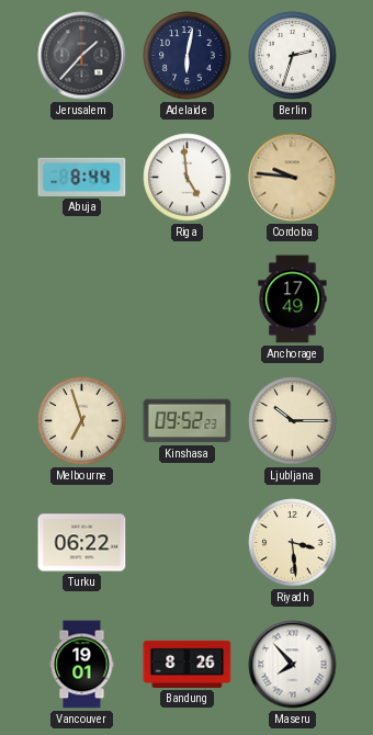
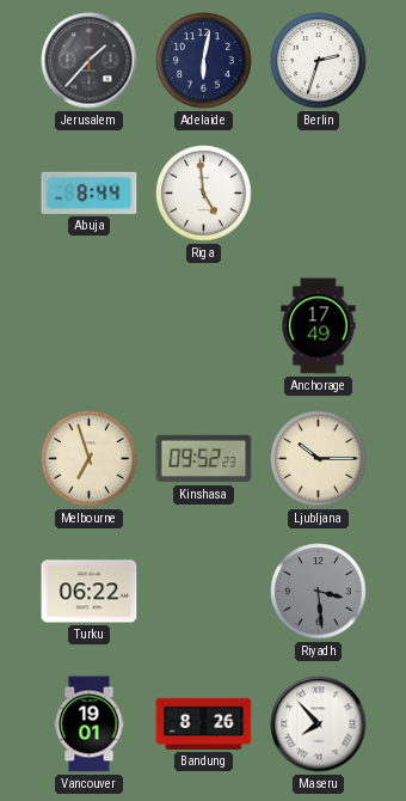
Cordoba: 9:46 -> none
Riyadh dial: cream -> grey
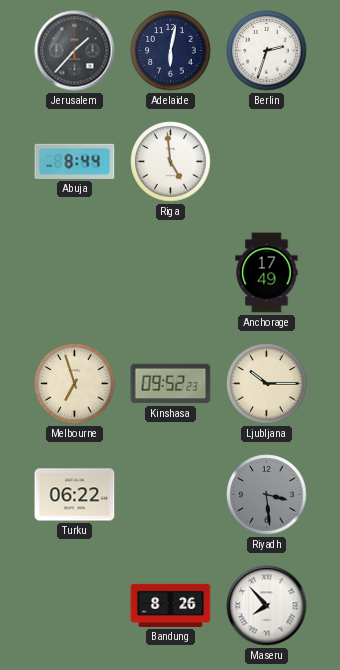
Vancouver: 19:01 -> none
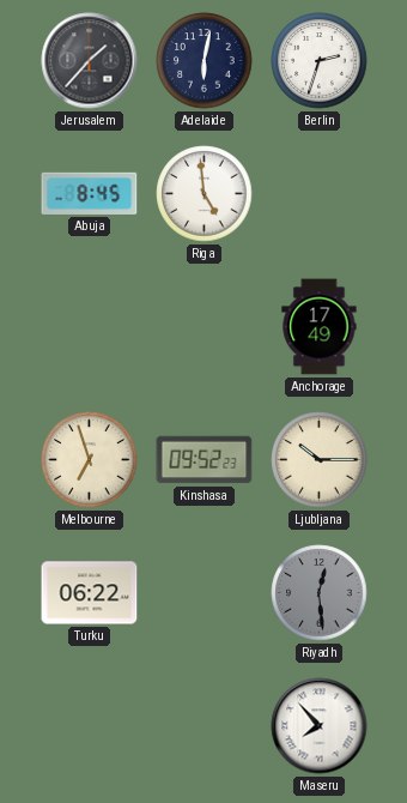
Abuja: 8:44 -> 8:45
Riyadh: 3:29 -> 12:29
Bandung: 8:26 -> none
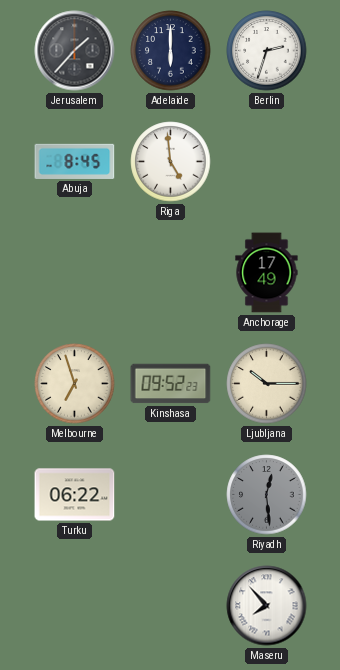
Adelaide: 6:02 -> 6:00
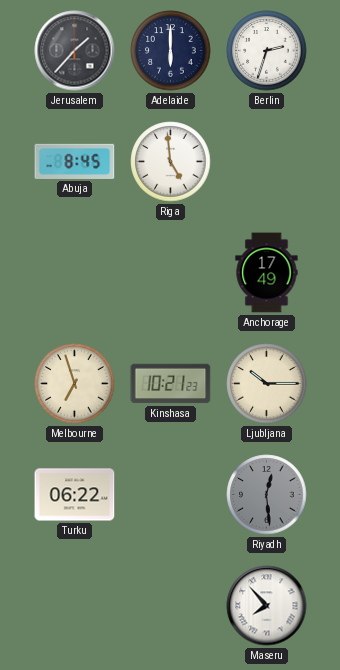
Kinshasa: 09:52 -> 10:21
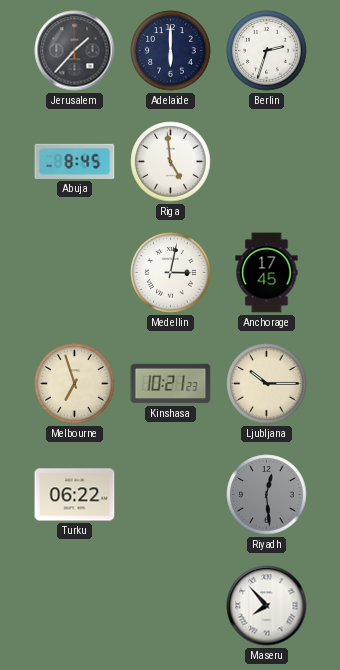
Medellin: none -> 3:02
Anchorage: 17:49 -> 17:45
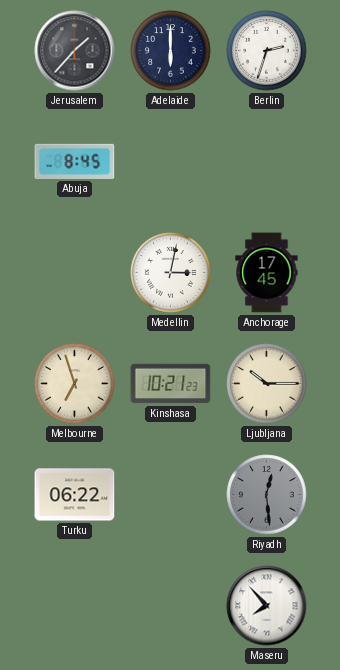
Riga: 4:59 -> none
